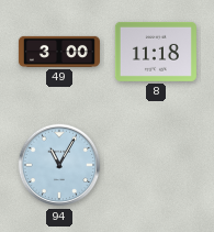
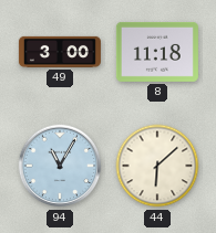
44: none -> 6:08
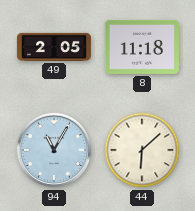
49: 3:00 -> 2:05
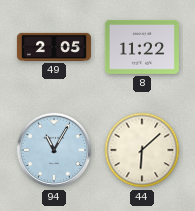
8: 11:18 -> 11:22
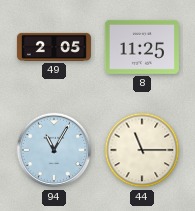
8: 11:22 -> 11:25
44: 6:08 -> 11:15
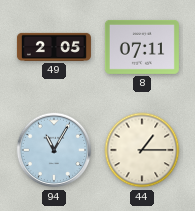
8: 11:25 -> 07:11
44: 11:15 -> 1:15
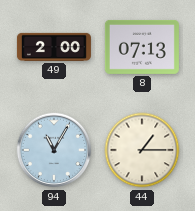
49: 2:05 -> 2:00
8: 07:11 -> 07:13
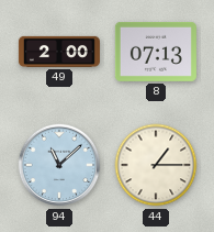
94: 11:05 -> 11:08
